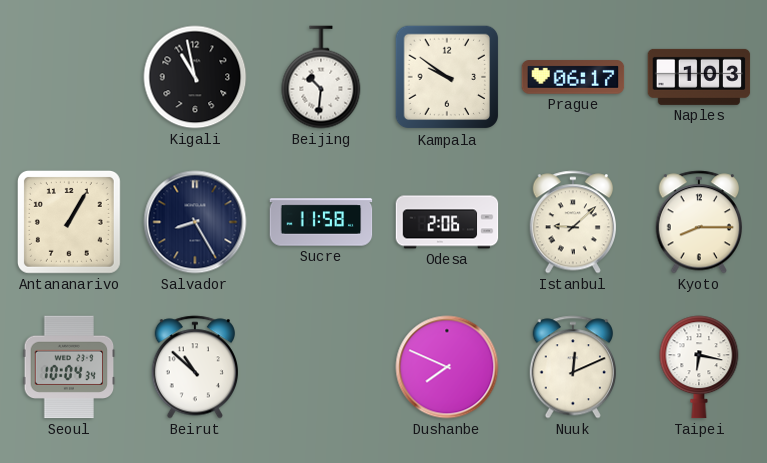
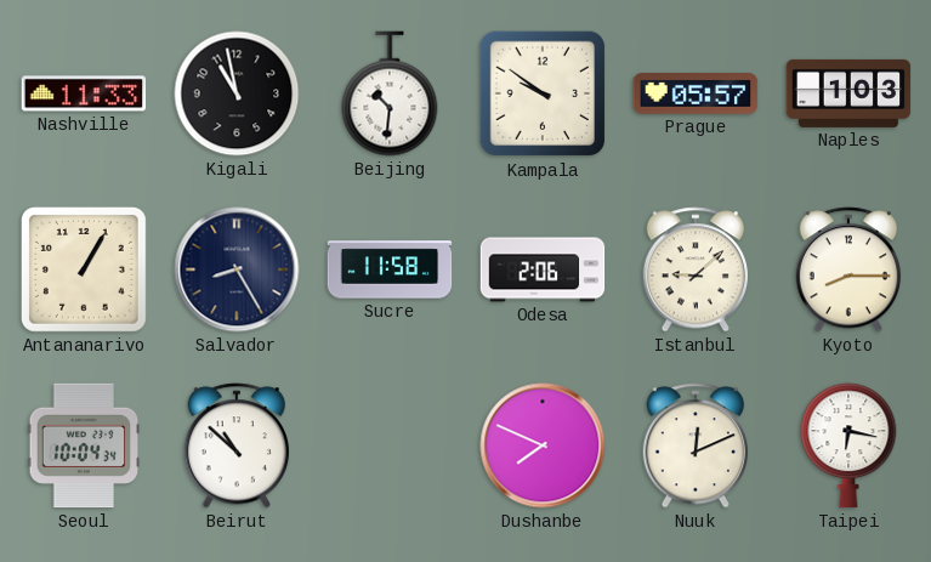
Nashville: none -> 11:33
Prague: 06:17 -> 05:57
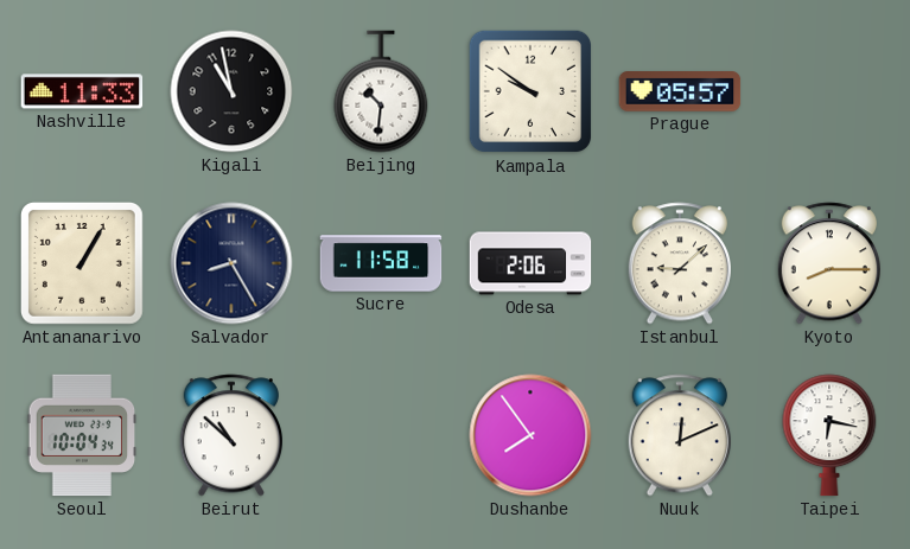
Naples: 1:03 -> none
Dushanbe: 7:49 -> 7:54
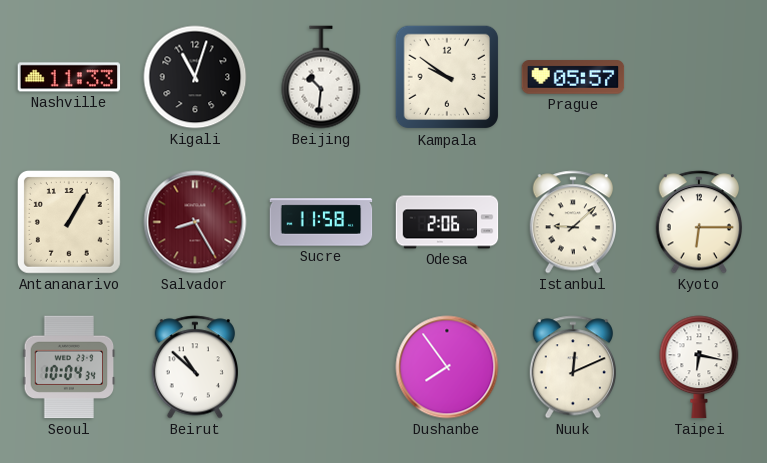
Kigali: 10:58 -> 11:03
Salvador dial: navy -> burgundy
Kyoto: 8:15 -> 6:15
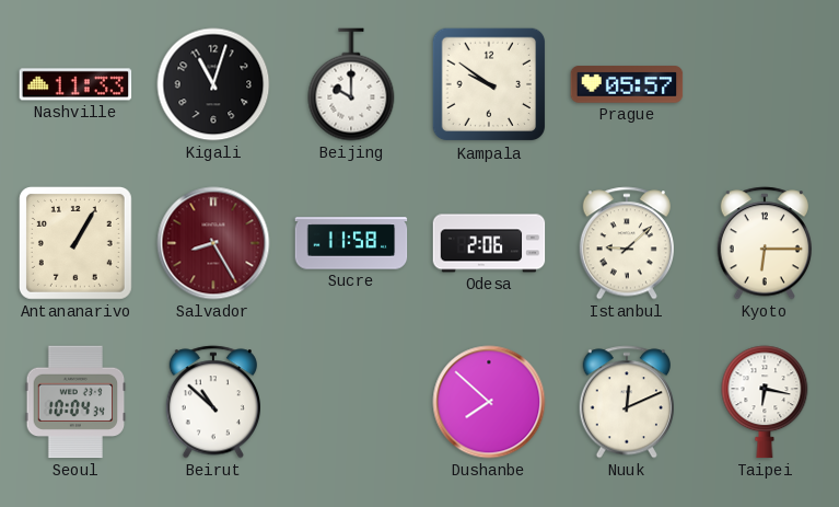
Beijing: 10:31 -> 10:00
Dushanbe: 7:54 -> 7:52
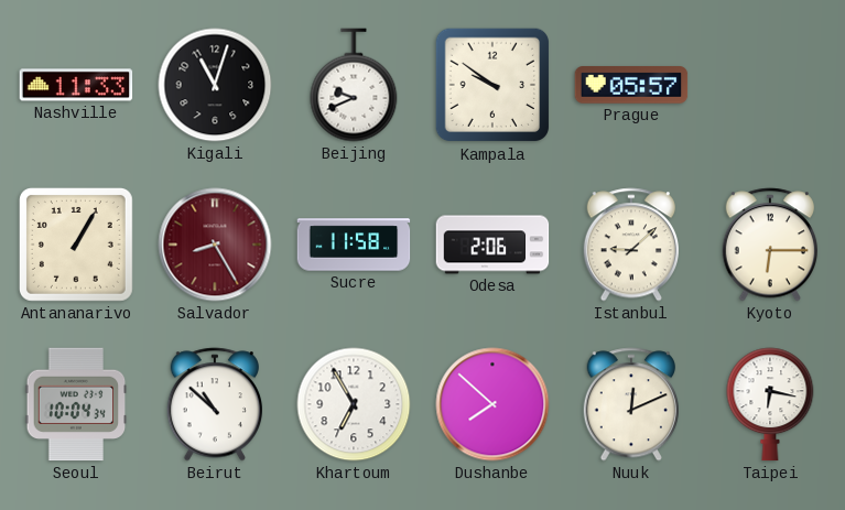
Beijing: 10:00 -> 9:41
Khartoum: none -> 6:55
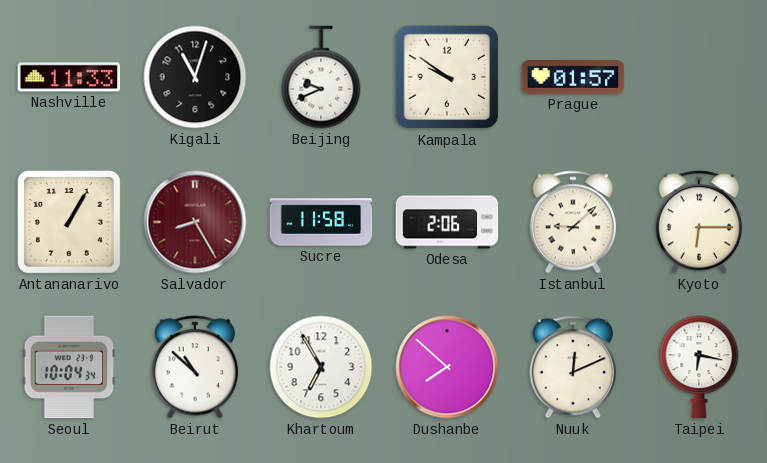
Prague: 05:57 -> 01:57
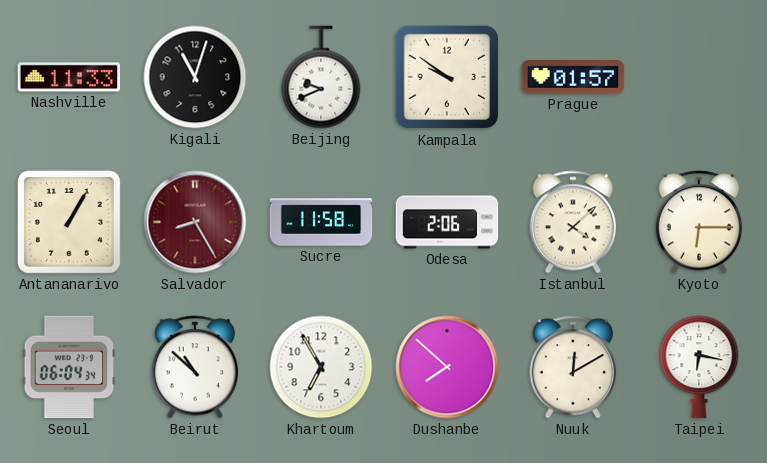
Istanbul: 9:08 -> 4:08
Seoul: 10:04 -> 06:04
Nuuk: 12:11 -> 12:10
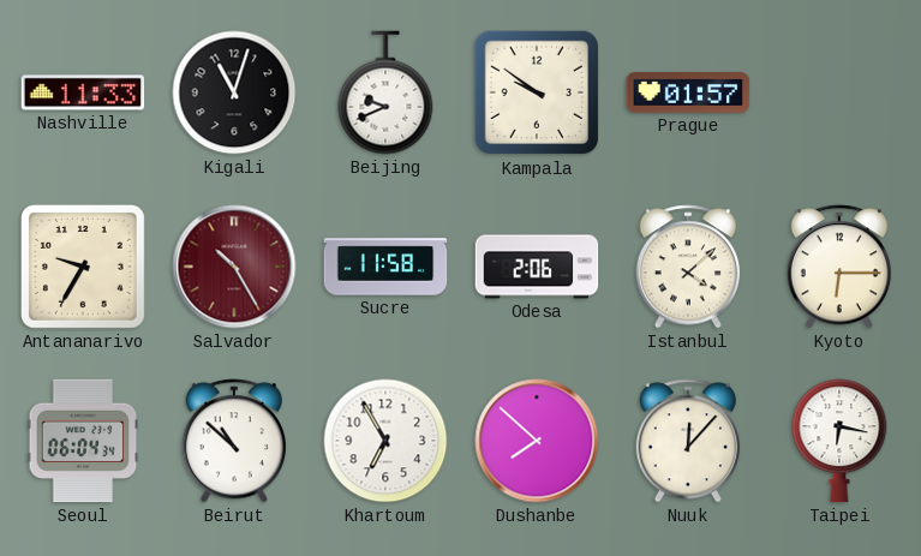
Antananarivo: 1:05 -> 9:35
Salvador: 8:25 -> 10:25
Nuuk: 12:10 -> 12:07
